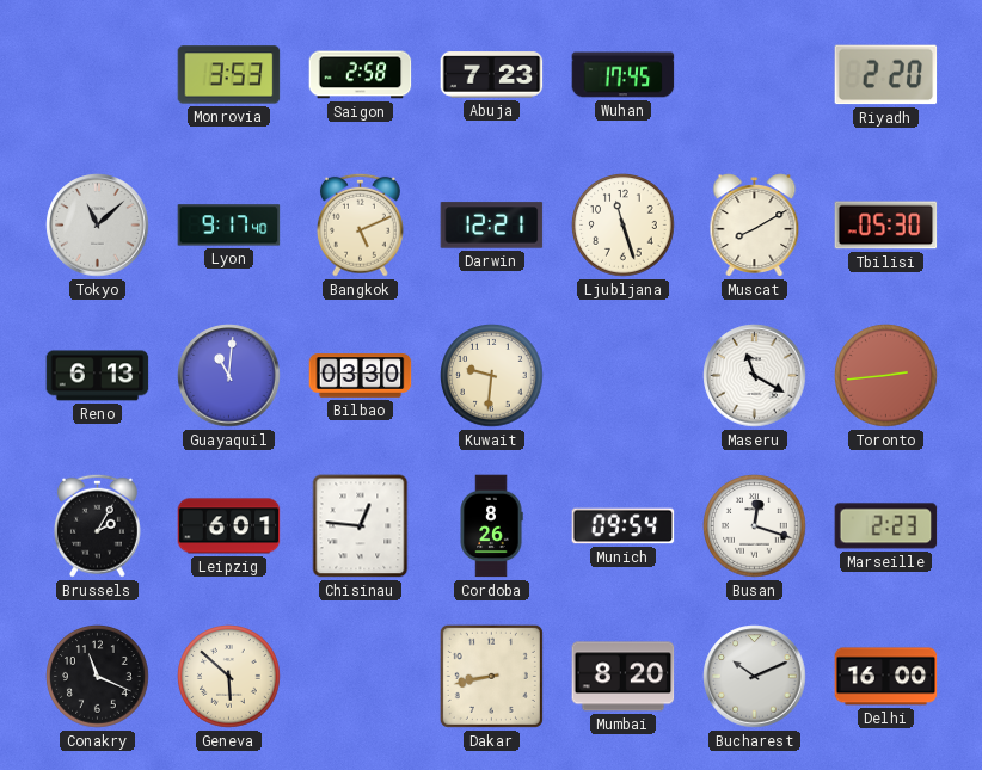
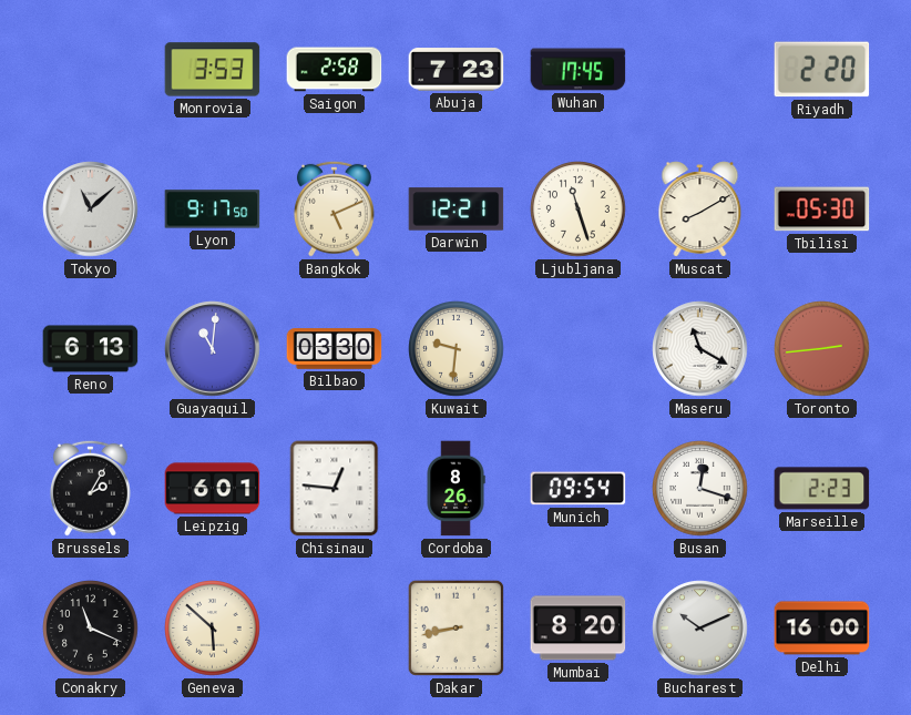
Lyon: 9:17:40 -> 9:17:50
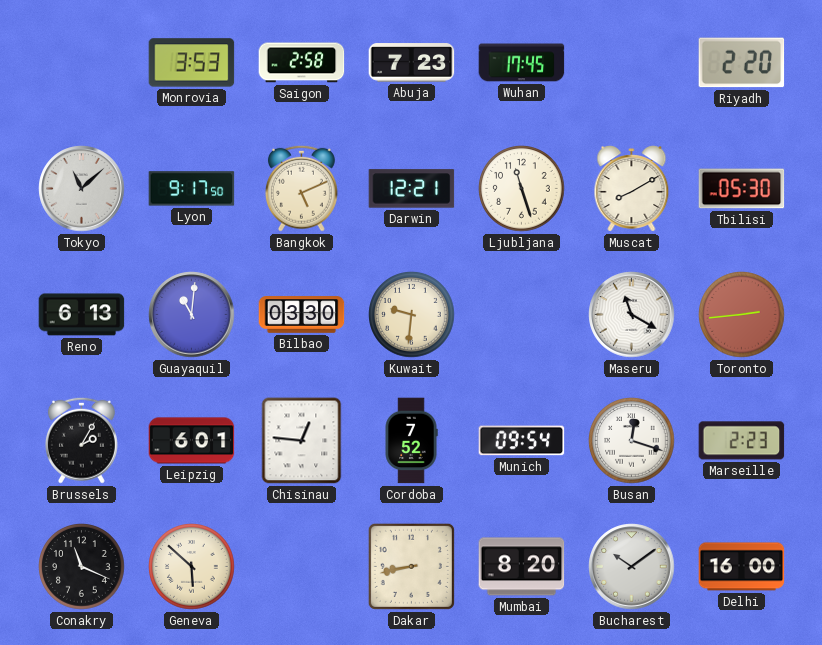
Cordoba: 8:26 -> 7:52
Bucharest: 10:11 -> 10:09
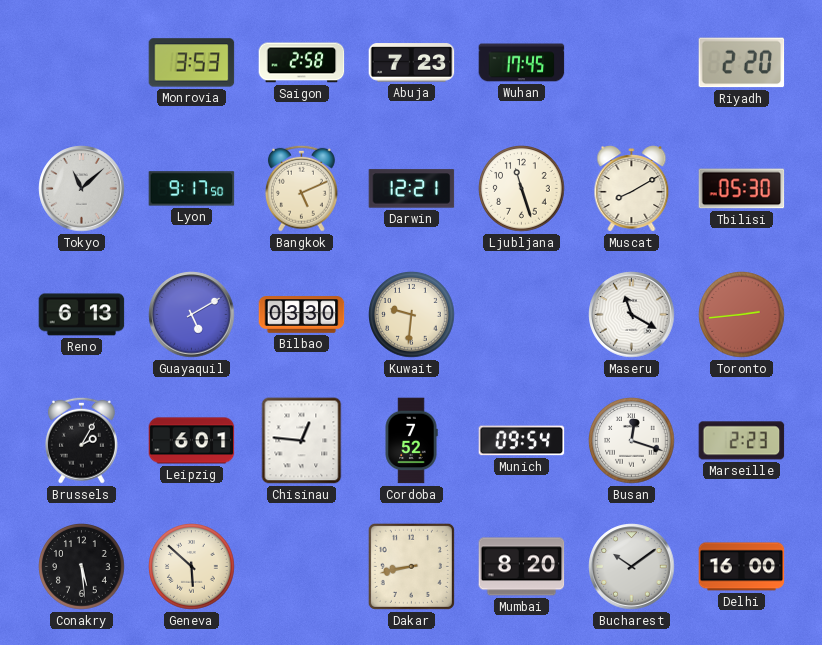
Guayaquil: 11:01 -> 5:10
Conakry: 11:19 -> 5:29
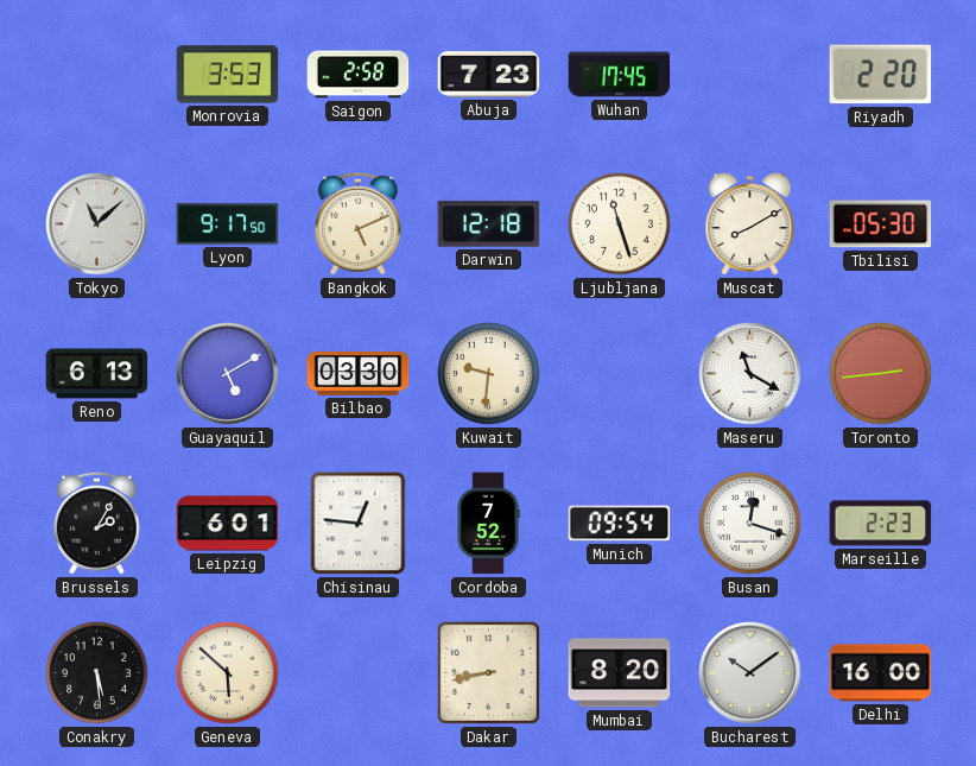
Darwin: 12:21 -> 12:18
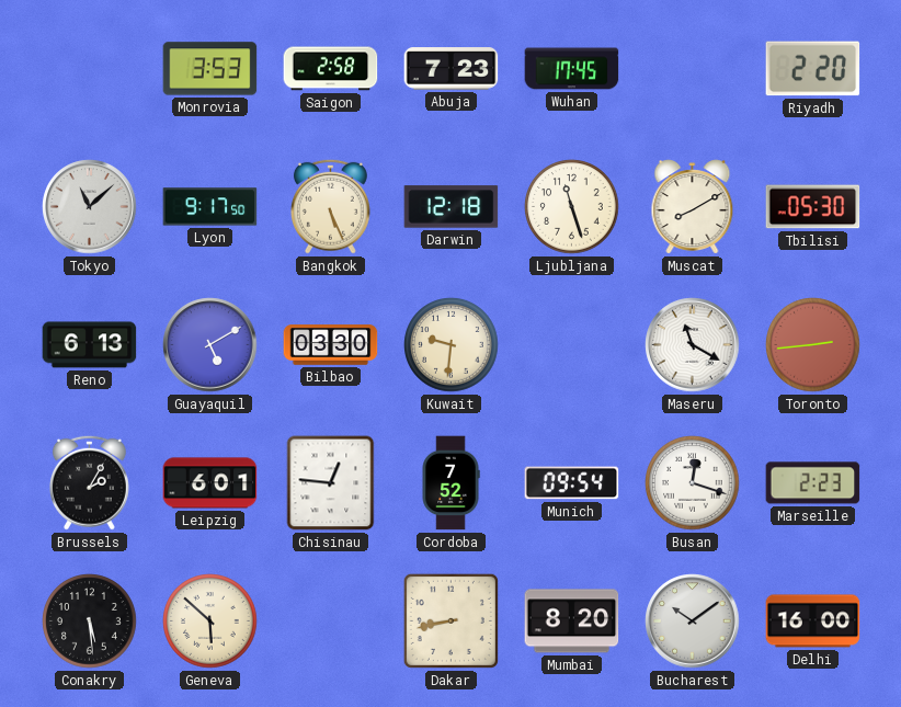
Bangkok: 5:11 -> 5:26
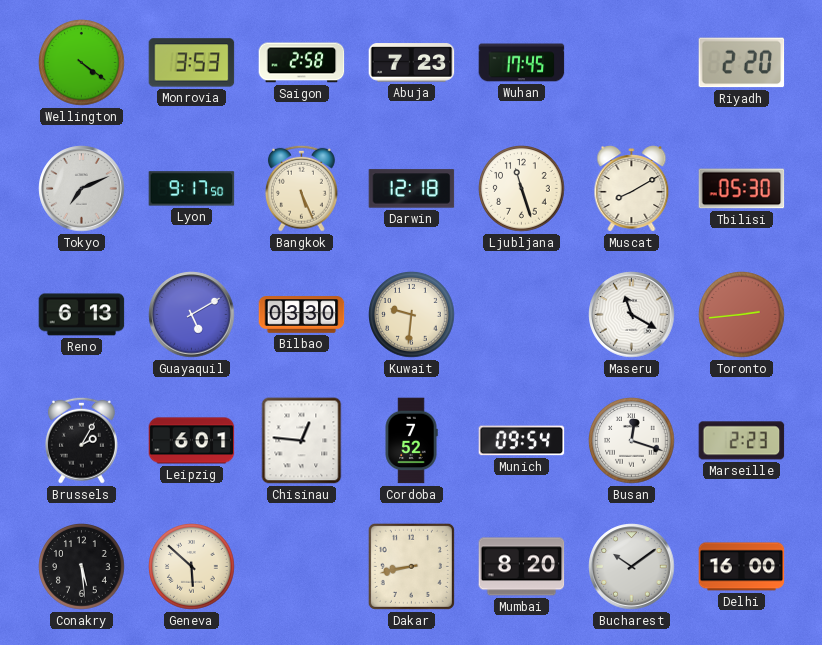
Wellington: none -> 4:21
Tokyo: 11:08 -> 7:11
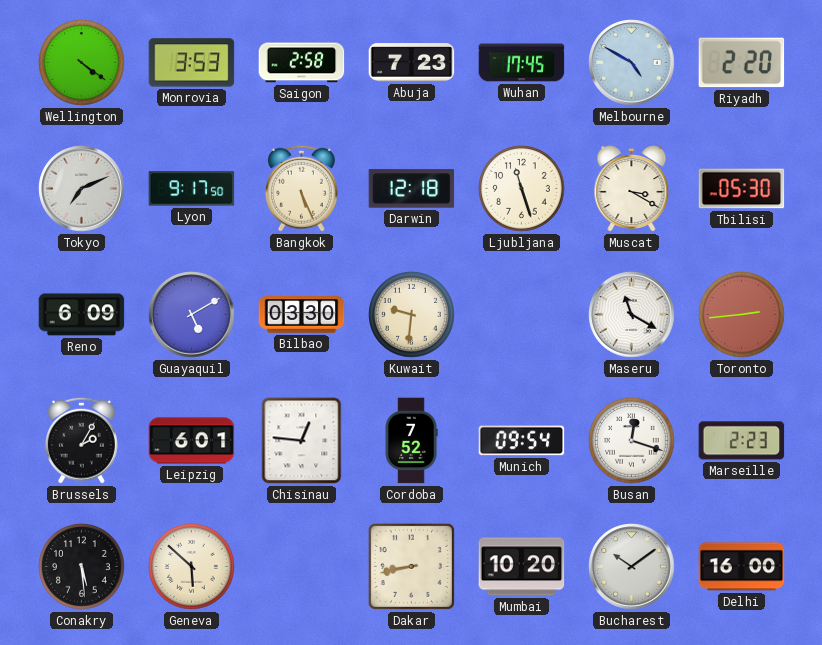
Melbourne: none -> 4:50
Muscat: 8:10 -> 3:20
Reno: 6:13 -> 6:09
Mumbai: 8:20 -> 10:20
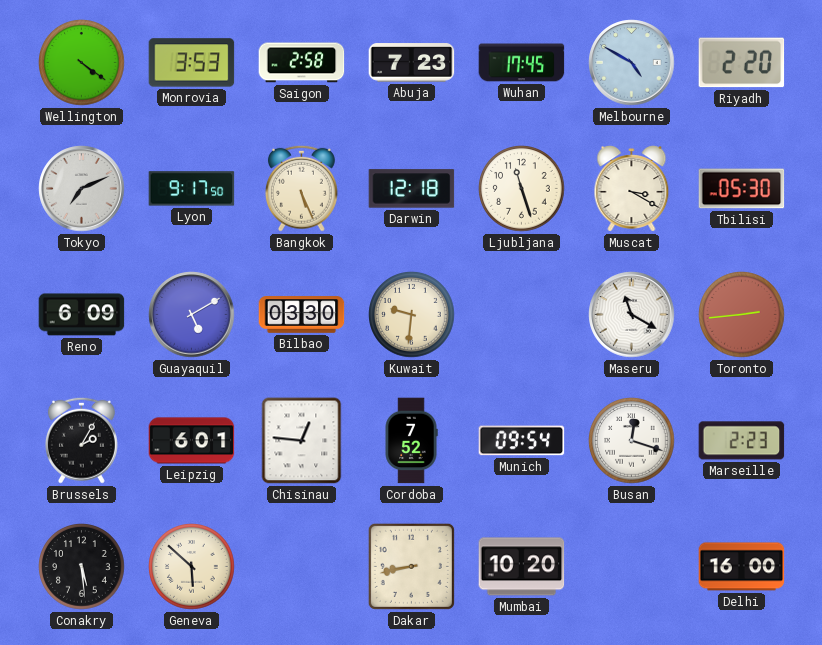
Bucharest: 10:09 -> none
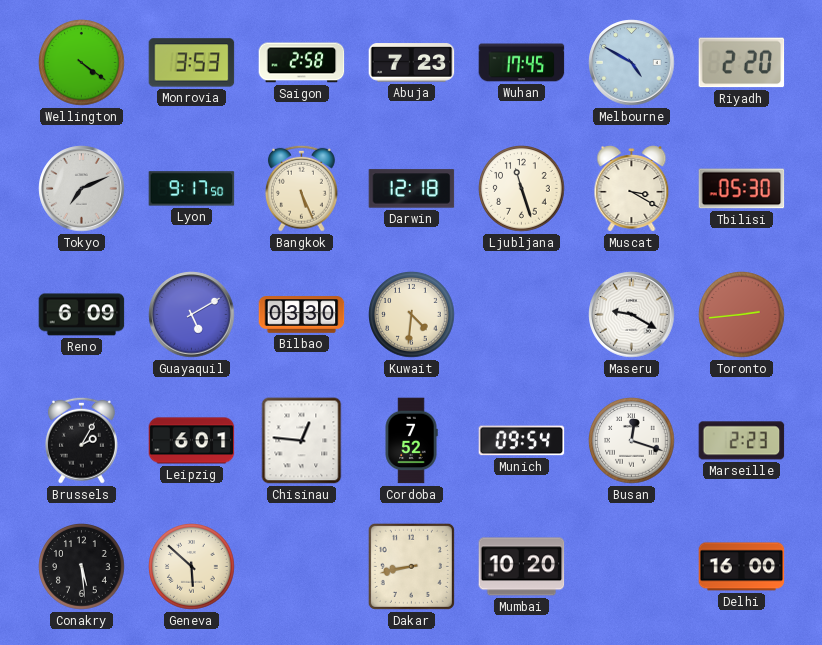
Kuwait: 9:31 -> 4:31
Maseru: 11:20 -> 9:20
